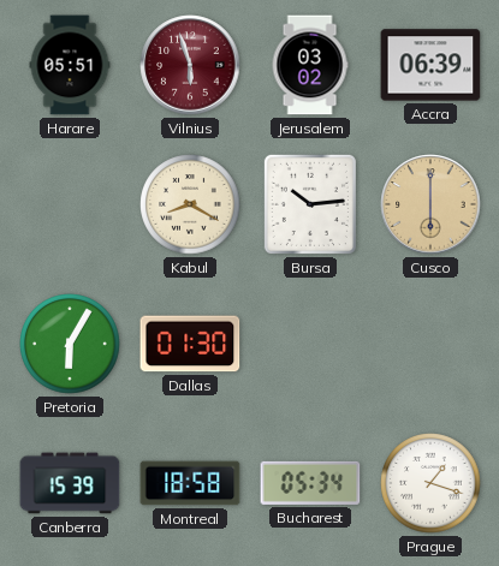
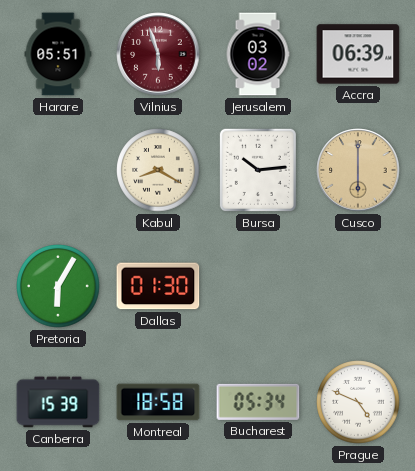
Prague: 1:18 -> 4:49
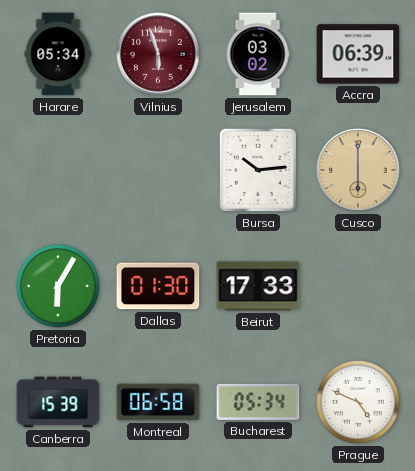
Harare: 05:51 -> 05:34
Kabul: 8:20 -> none
Beirut: none -> 17:33
Montreal: 18:58 -> 06:58
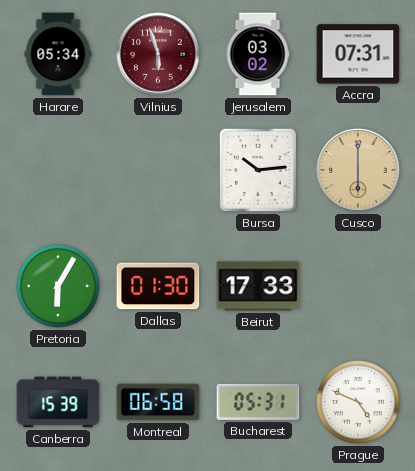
Accra: 06:39 -> 07:31
Bucharest: 05:34 -> 05:31
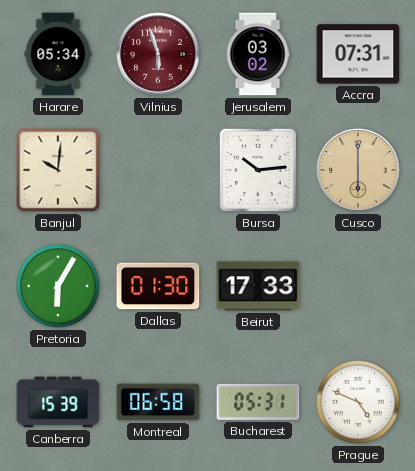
Banjul: none -> 10:01
